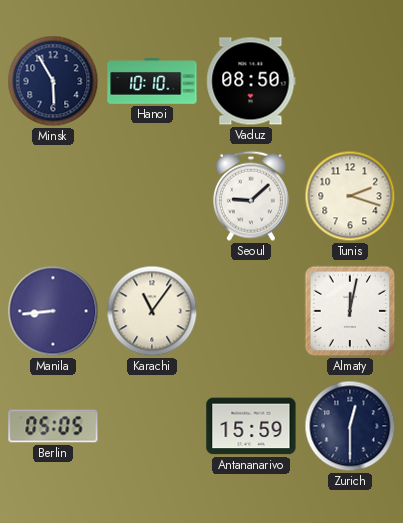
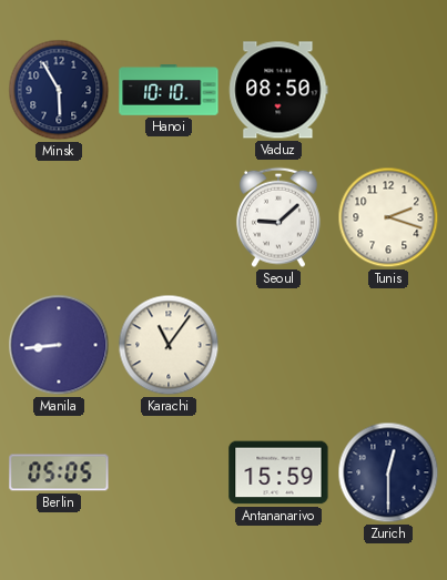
Almaty: 12:02 -> none
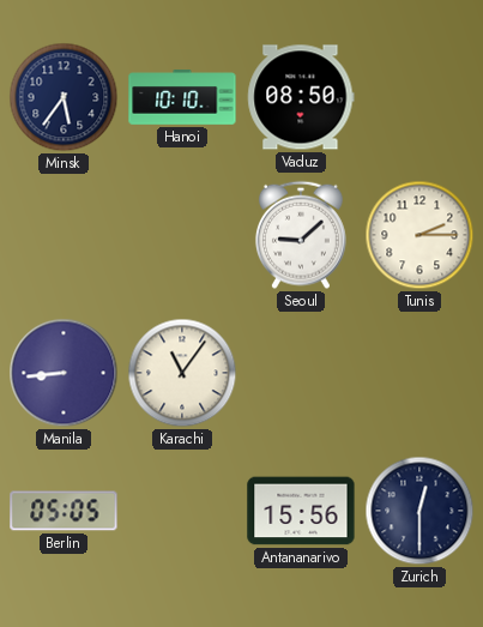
Minsk: 5:55 -> 5:36
Tunis: 2:18 -> 2:15
Antananarivo: 15:59 -> 15:56
